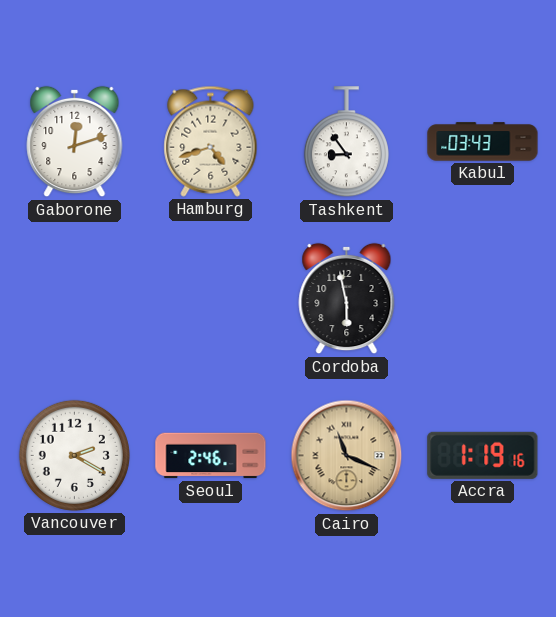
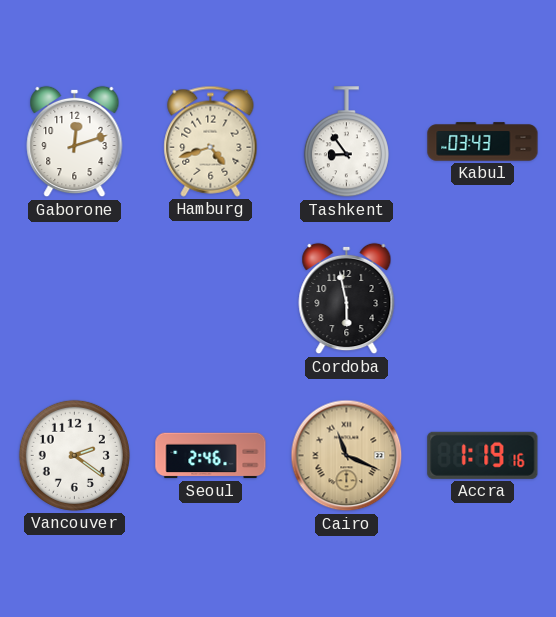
Vancouver: 2:20 -> 2:21
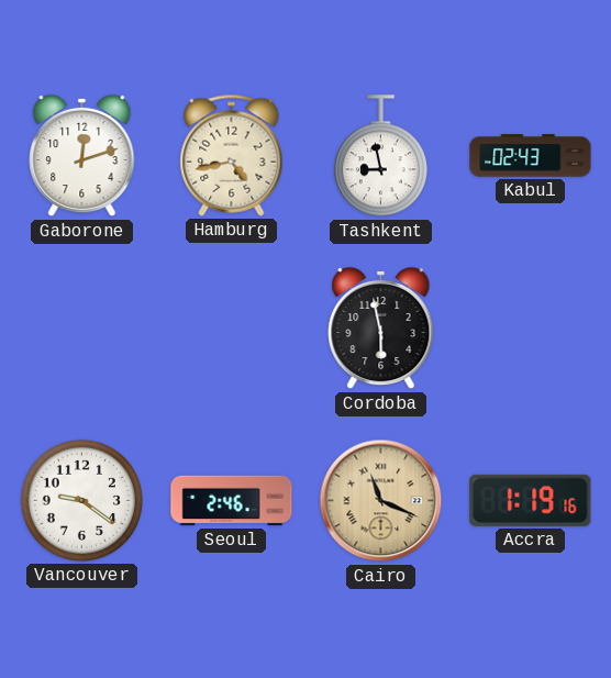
Hamburg: 4:42 -> 4:43
Tashkent: 8:54 -> 8:58
Kabul: 03:43 -> 02:43
Vancouver: 2:21 -> 9:21
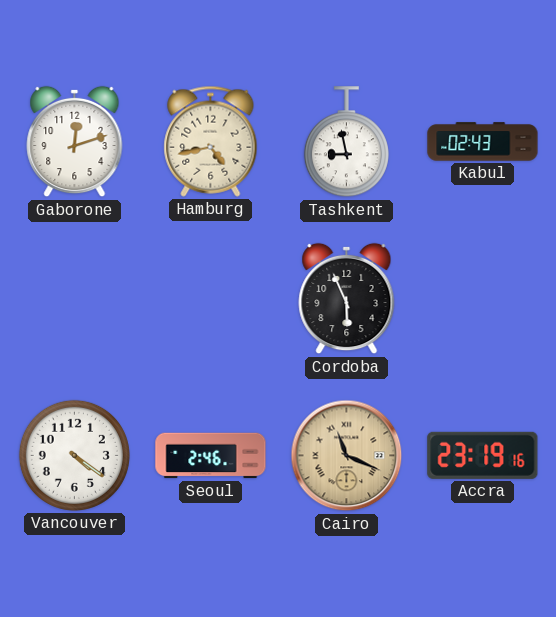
Cordoba: 5:58 -> 5:56
Vancouver: 9:21 -> 4:21
Accra: 1:19 -> 23:19
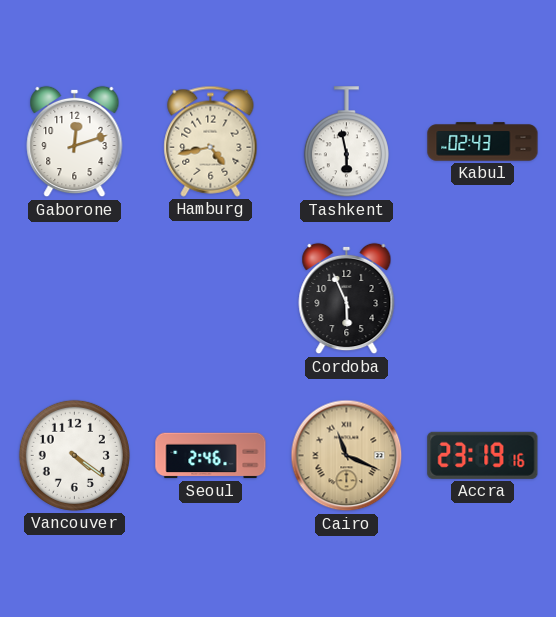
Tashkent: 8:58 -> 5:58
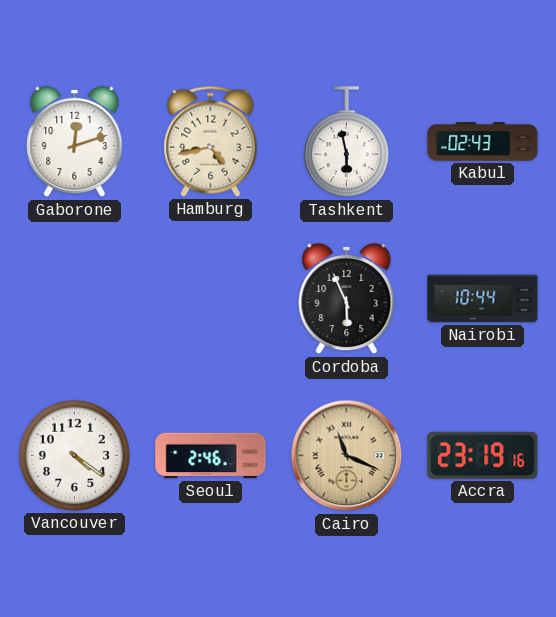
Nairobi: none -> 10:44
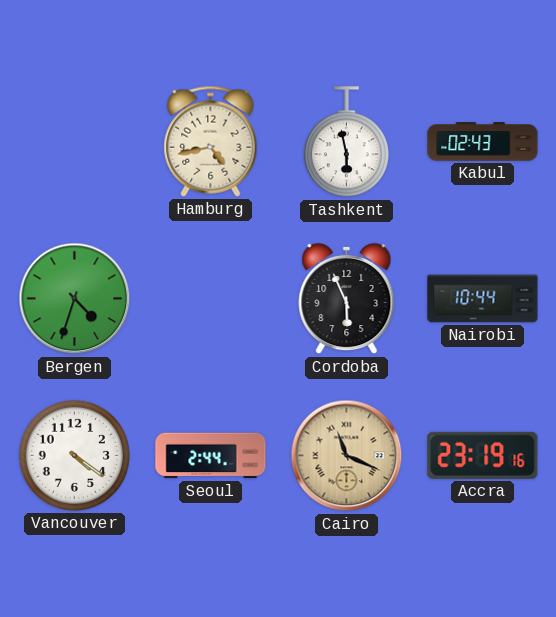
Gaborone: 12:12 -> none
Bergen: none -> 4:33
Seoul: 2:46 -> 2:44
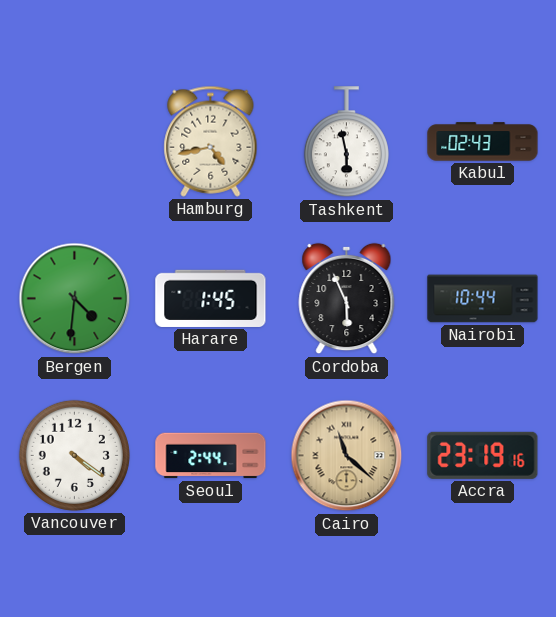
Bergen: 4:33 -> 4:31
Harare: none -> 1:45
Cairo: 11:19 -> 11:22
